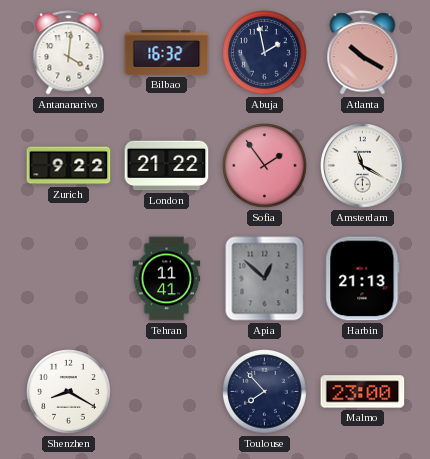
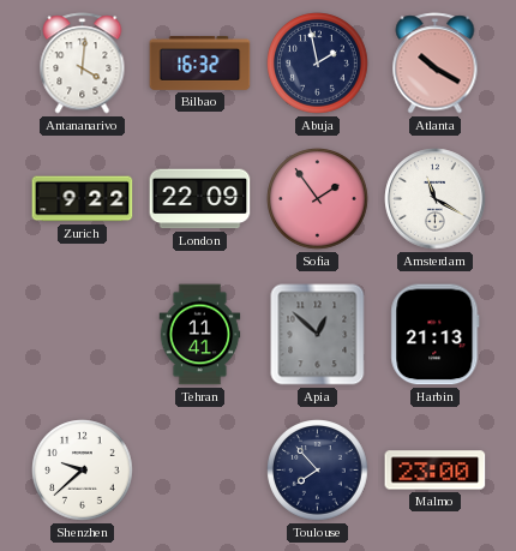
London: 21:22 -> 22:09
Shenzhen: 8:20 -> 9:38
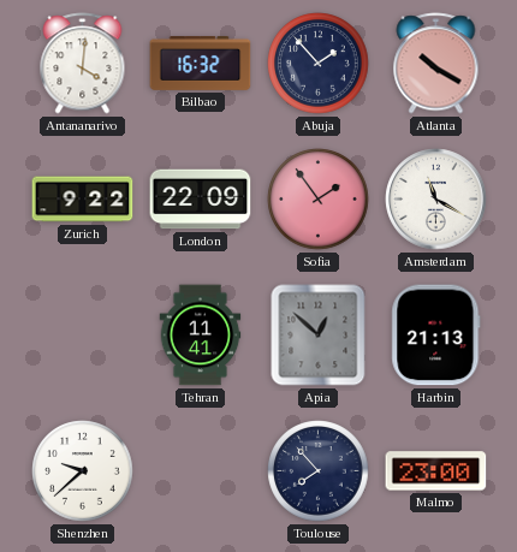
Abuja: 1:58 -> 1:53
